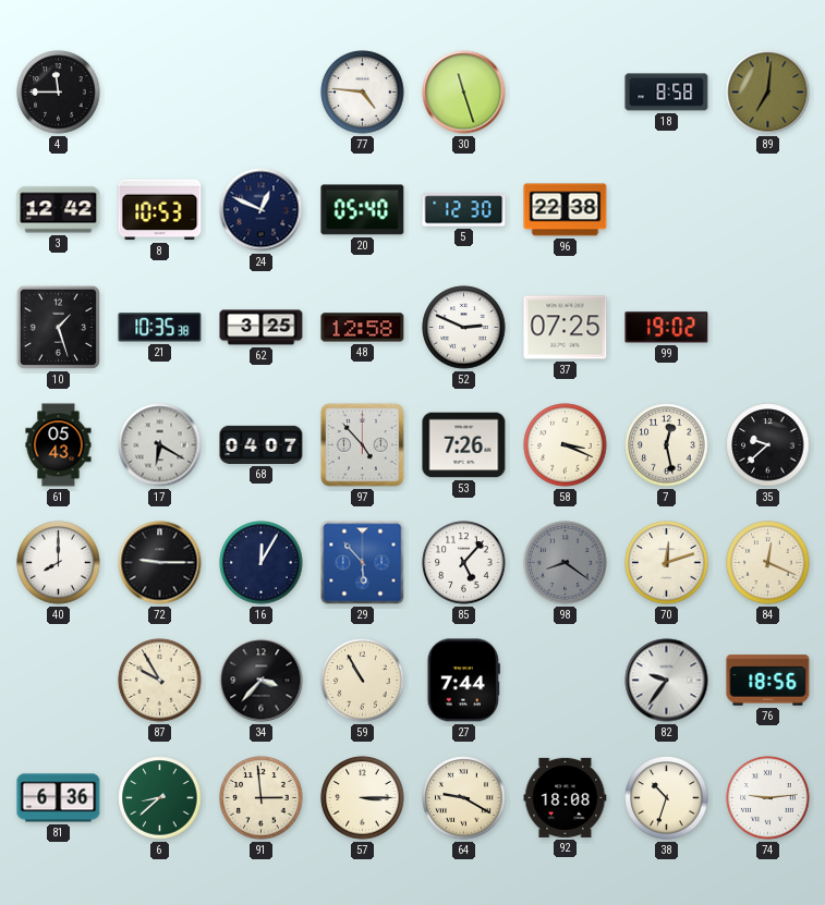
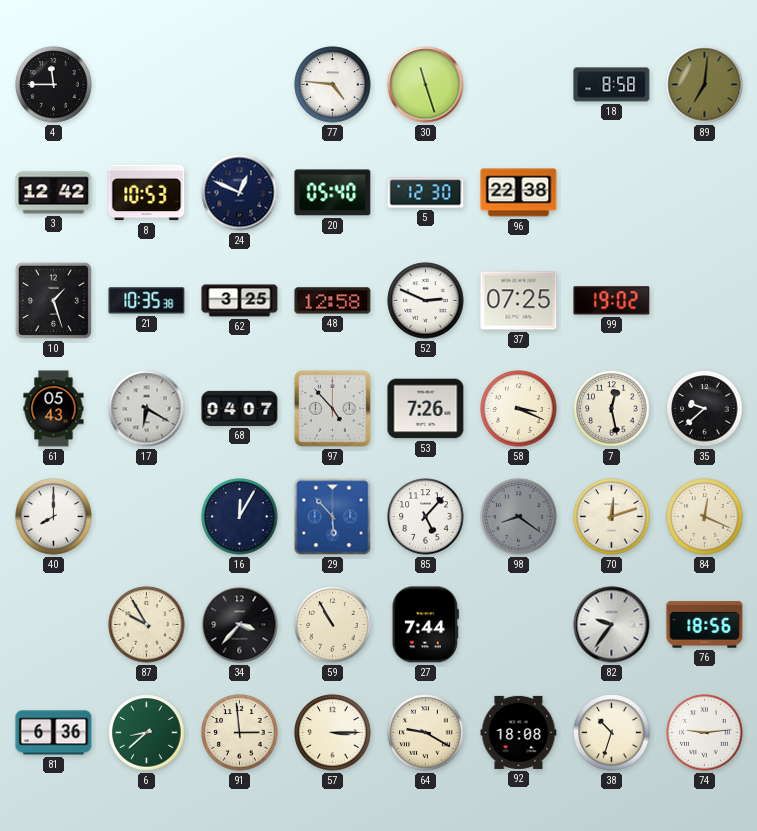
72: 9:15 -> none
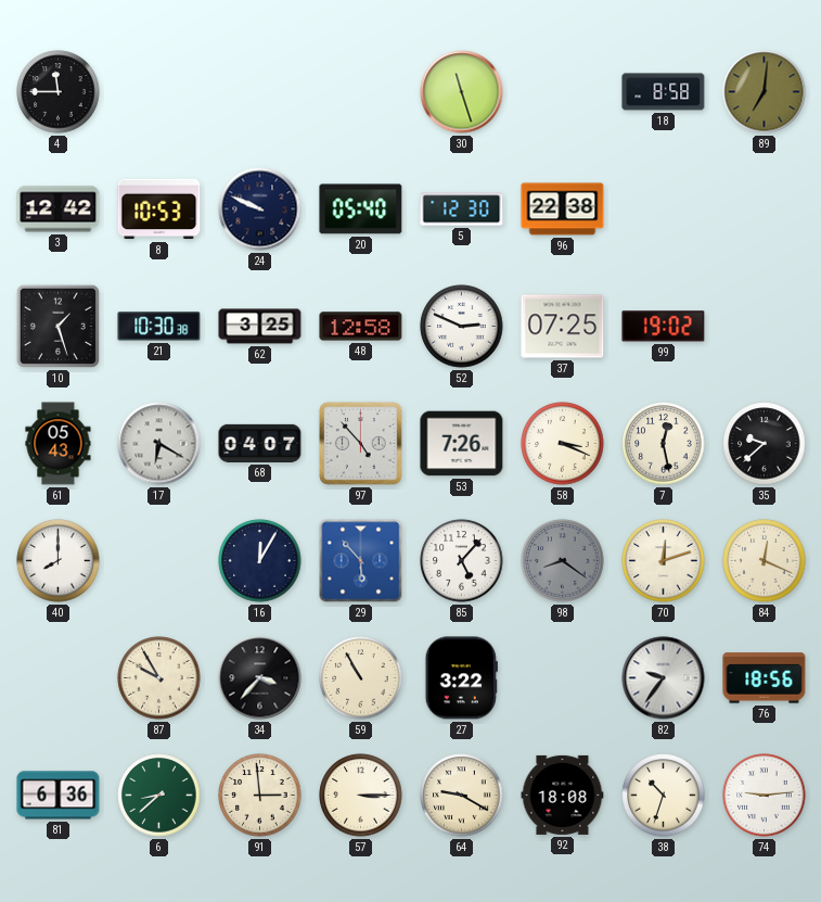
77: 4:46 -> none
24: 12:49 -> 9:49
21: 10:35 -> 10:30
27: 7:44 -> 3:22
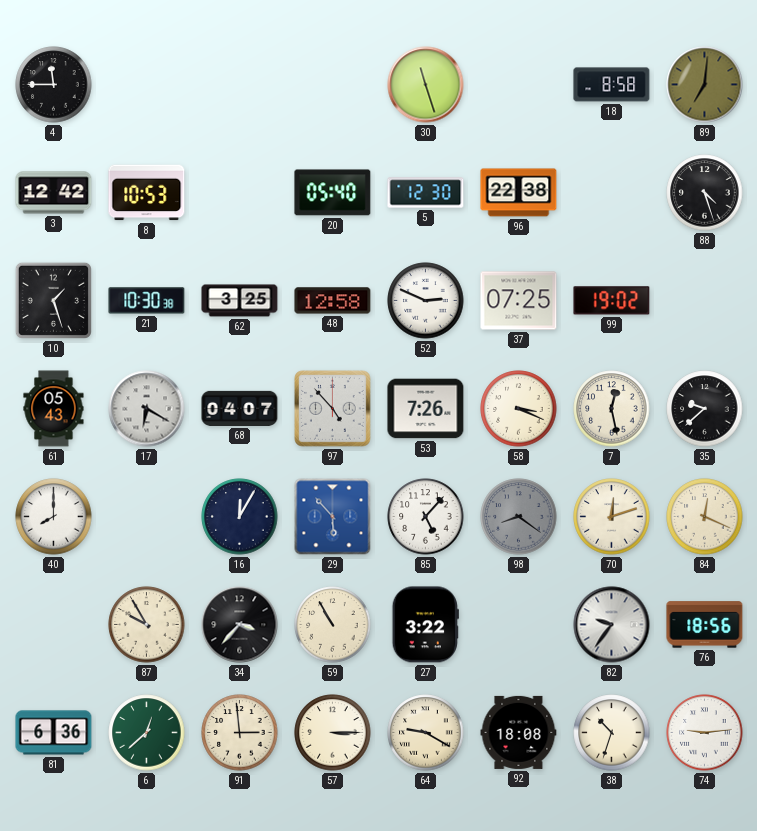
24: 9:49 -> none
88: none -> 4:27
6: 8:38 -> 12:38
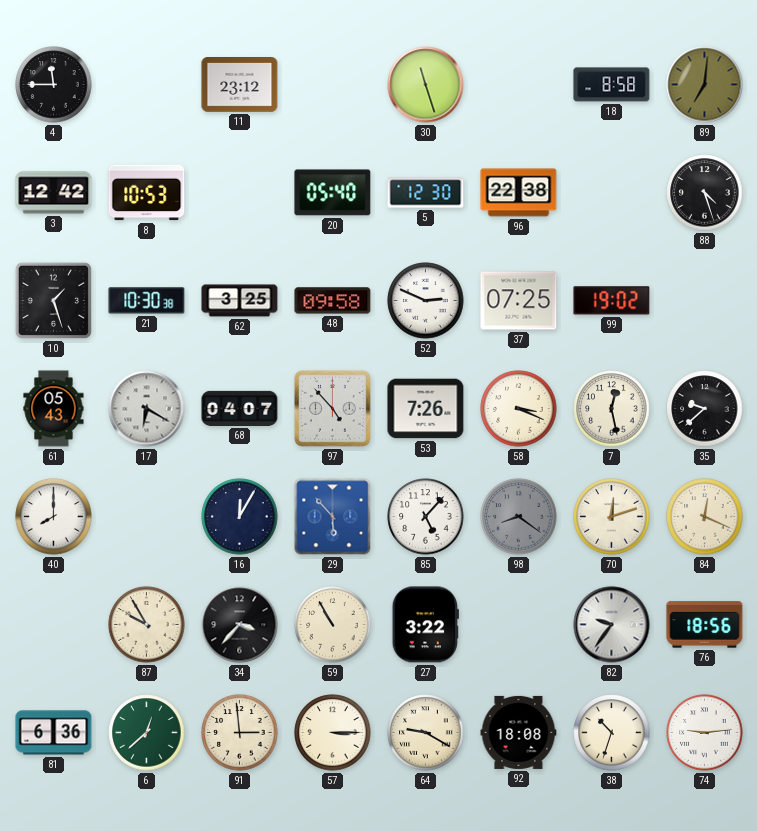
11: none -> 23:12
48: 12:58 -> 09:58
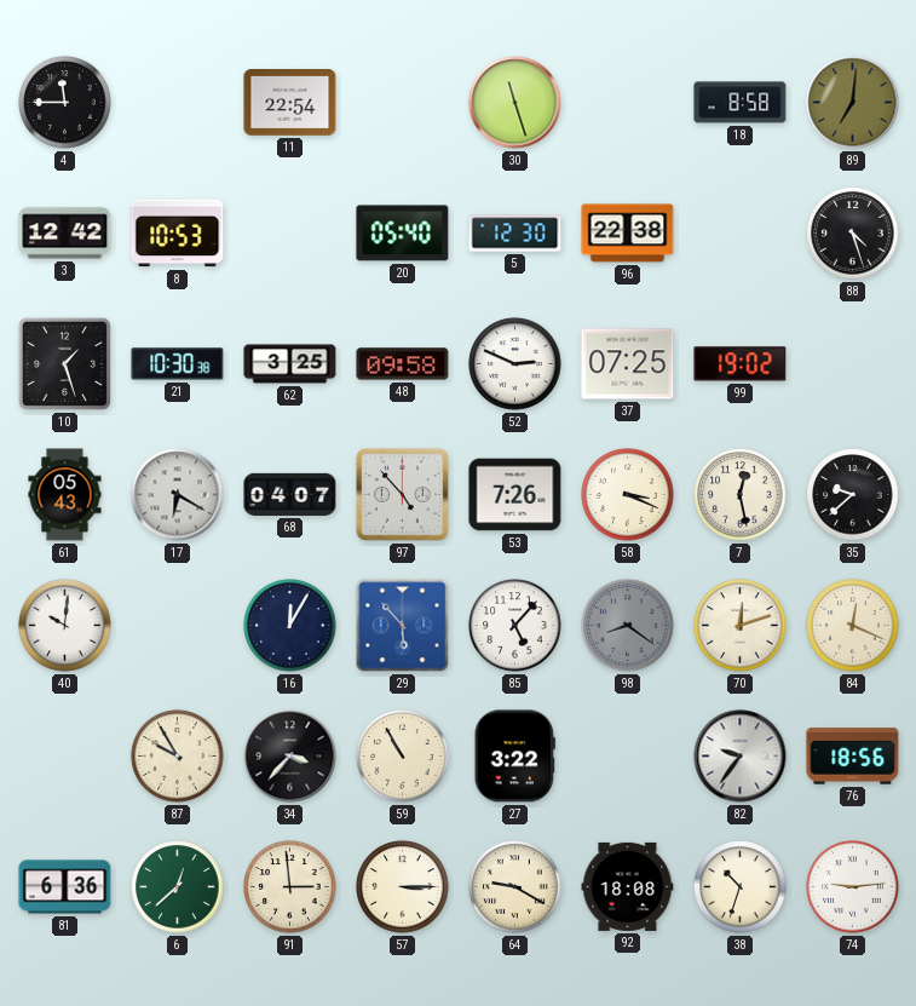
11: 23:12 -> 22:54
40: 8:00 -> 10:01
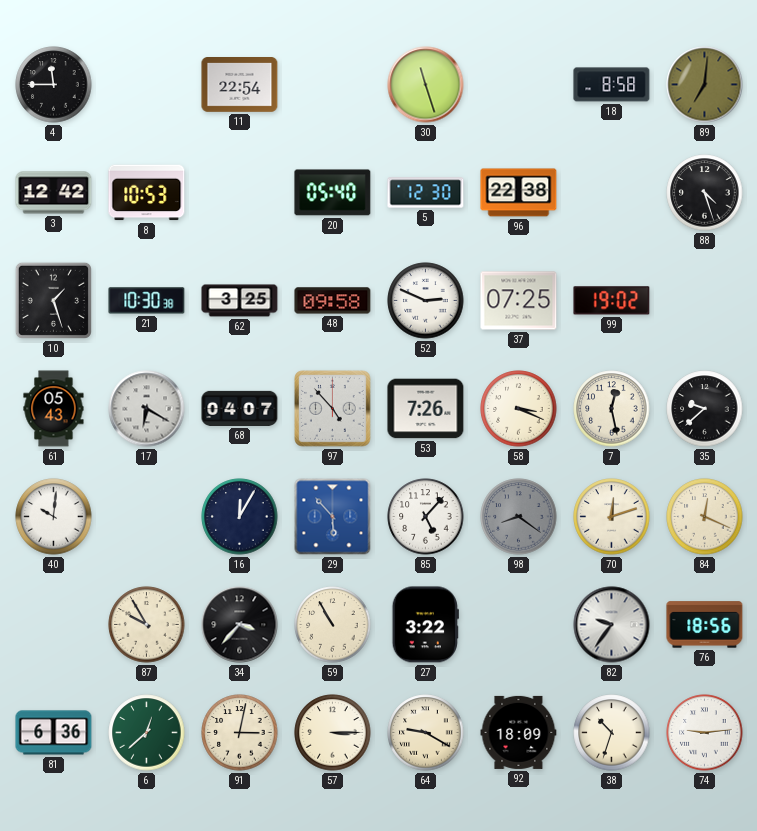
91: 2:59 -> 3:02
92: 18:08 -> 18:09
